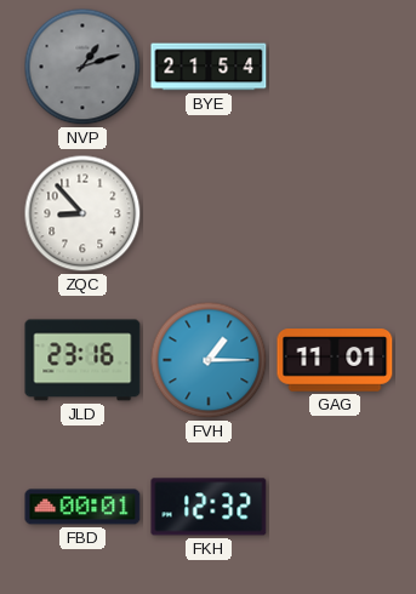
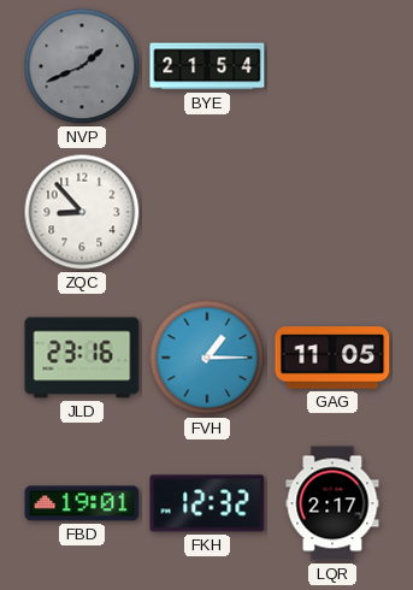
NVP: 1:12 -> 1:41
GAG: 11:01 -> 11:05
FBD: 00:01 -> 19:01
LQR: none -> 2:17
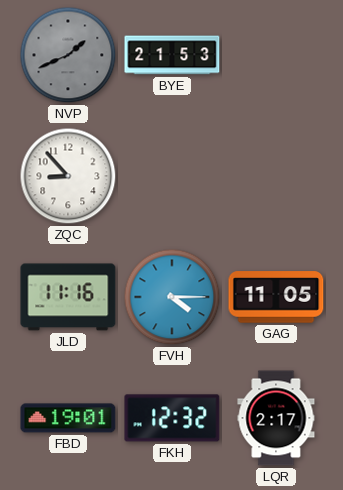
BYE: 21:54 -> 21:53
JLD: 23:16 -> 11:16
FVH: 1:15 -> 4:15
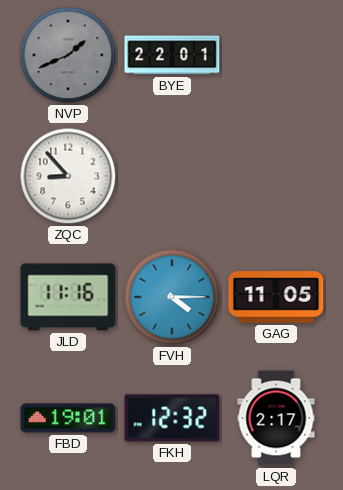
BYE: 21:53 -> 22:01
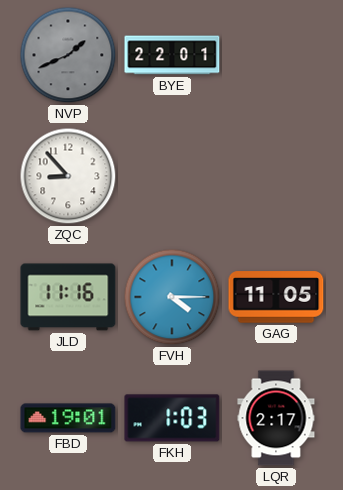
FKH: 12:32 -> 1:03
